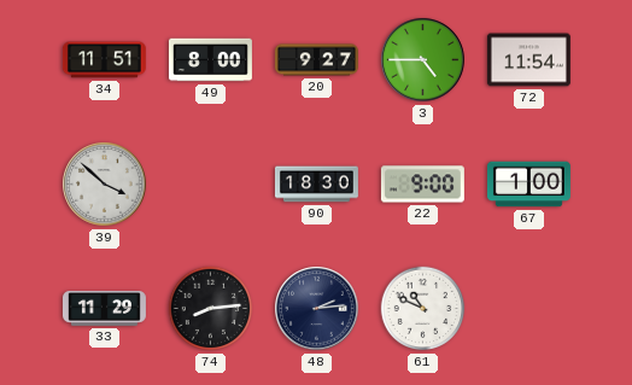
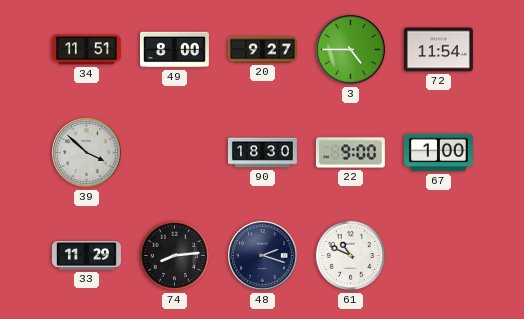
48: 2:14 -> 2:18
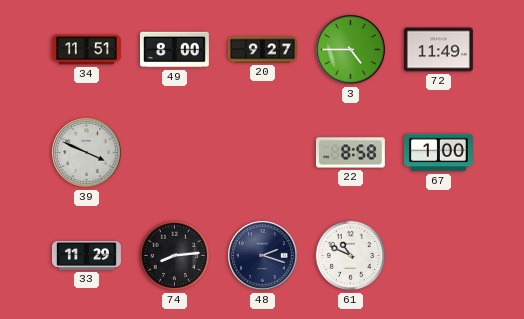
72: 11:54 -> 11:49
39: 3:52 -> 3:49
90: 18:30 -> none
22: 9:00 -> 8:58
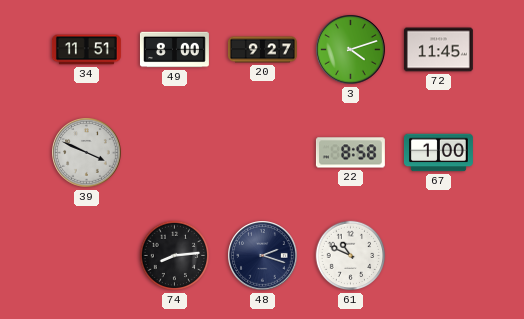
3: 4:45 -> 4:12
72: 11:49 -> 11:45
33: 11:29 -> none
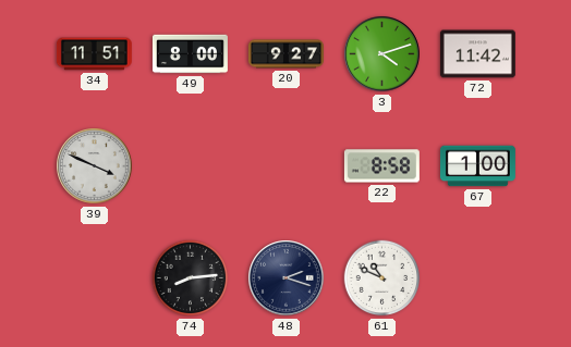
72: 11:45 -> 11:42
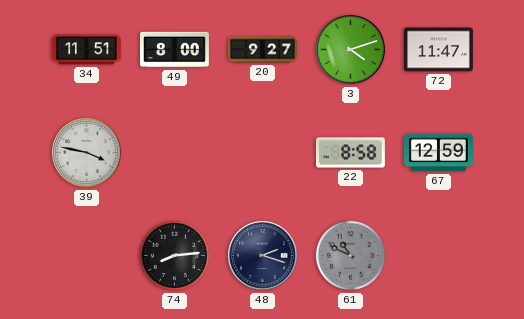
72: 11:42 -> 11:47
39: 3:49 -> 3:47
67: 1:00 -> 12:59
61 dial: white -> grey
